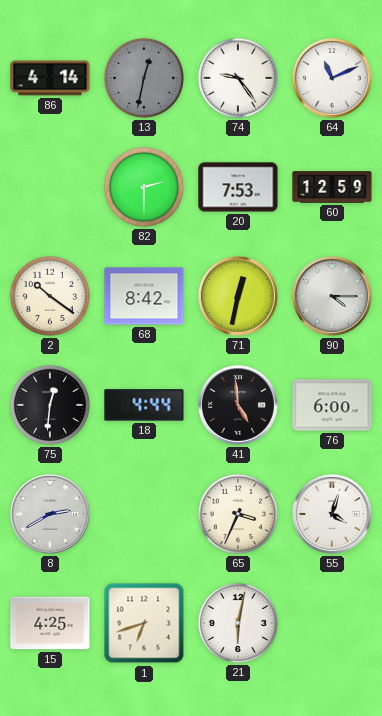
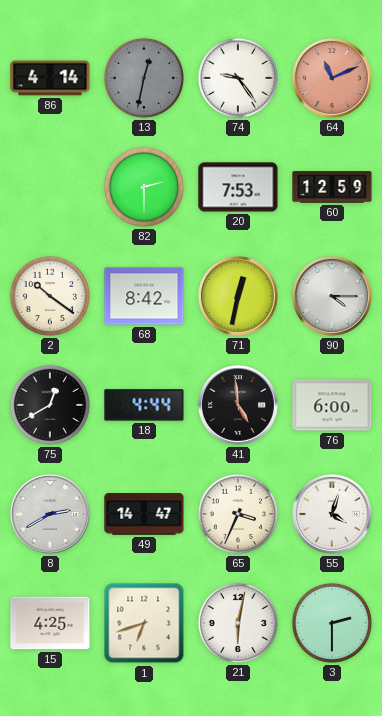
64 dial: white -> salmon
75: 12:31 -> 12:40
49: none -> 14:47
3: none -> 2:30
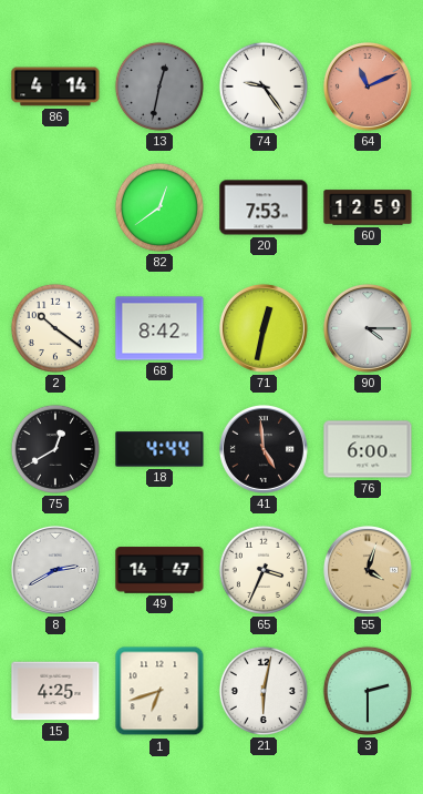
82: 2:30 -> 12:39
55 dial: white -> champagne
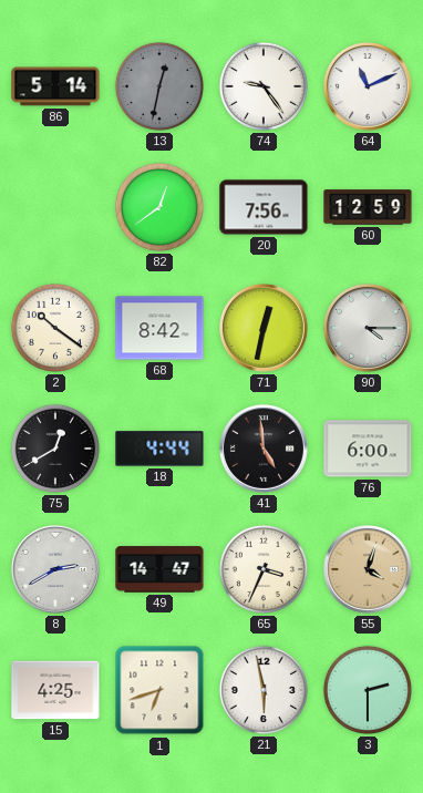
86: 4:14 -> 5:14
64 dial: salmon -> white
20: 7:53 -> 7:56
21: 6:02 -> 5:58
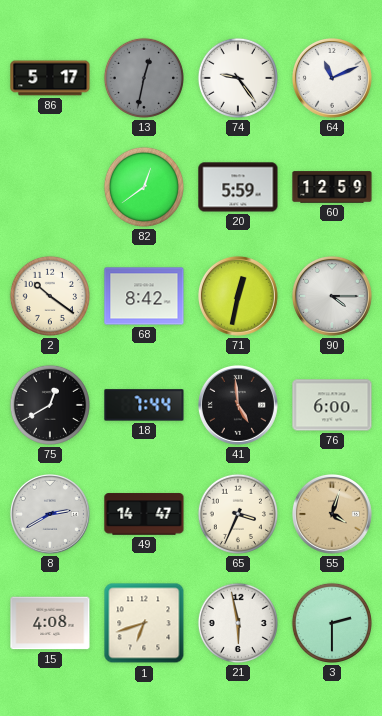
86: 5:14 -> 5:17
20: 7:56 -> 5:59
18: 4:44 -> 7:44
15: 4:25 -> 4:08
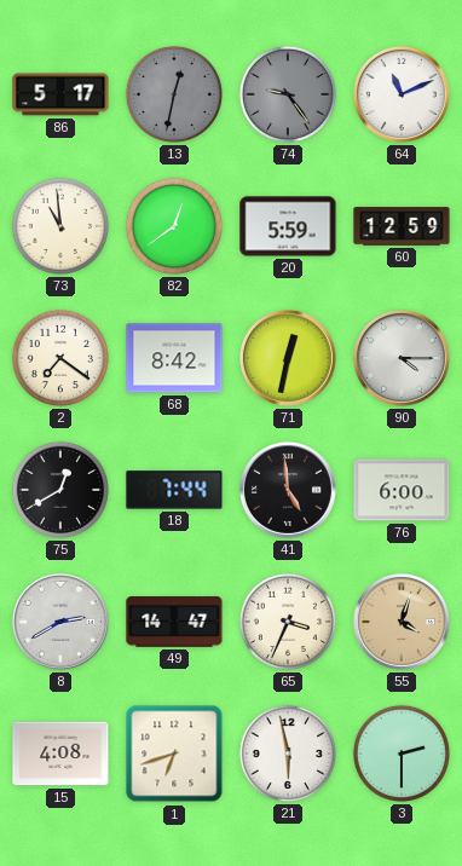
74 dial: white -> grey
73: none -> 10:59
2: 10:21 -> 7:21
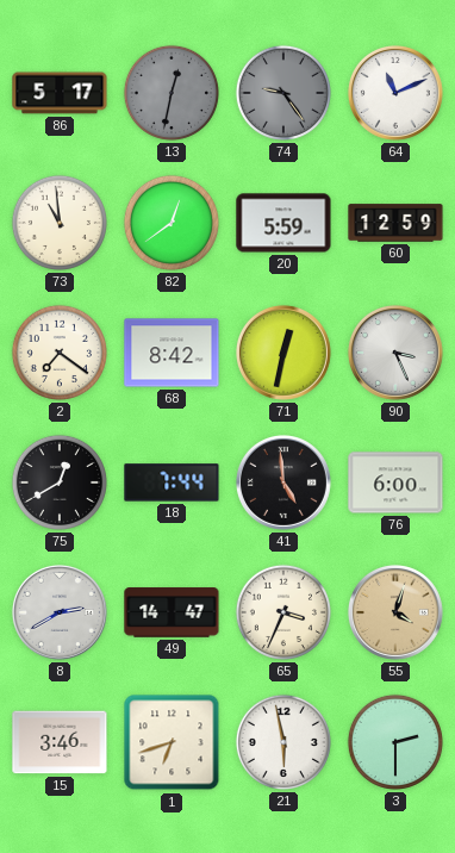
90: 4:15 -> 3:26
15: 4:08 -> 3:46
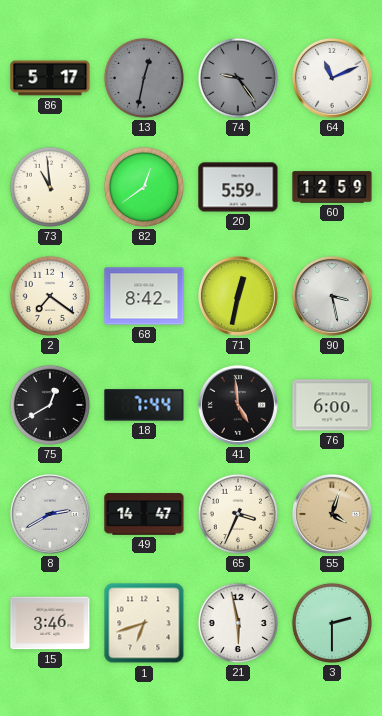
90: 3:26 -> 3:28
